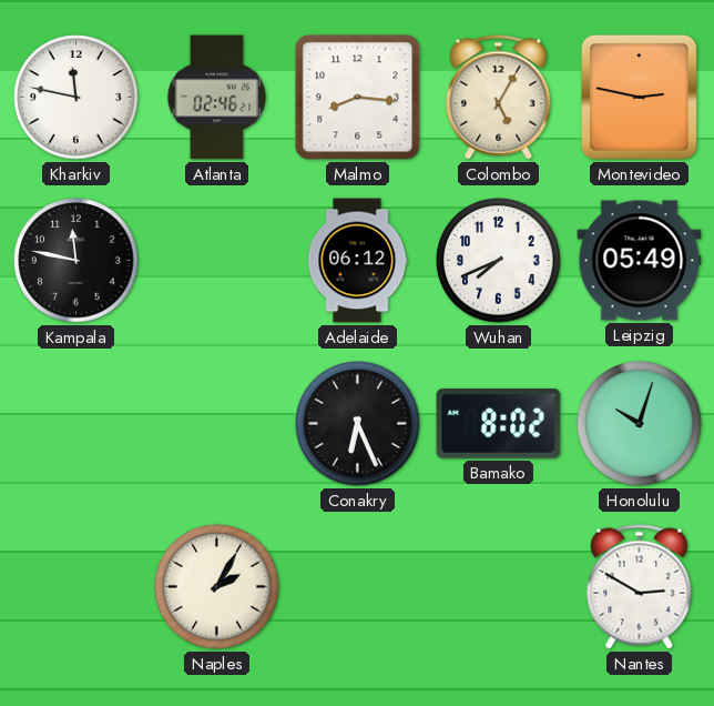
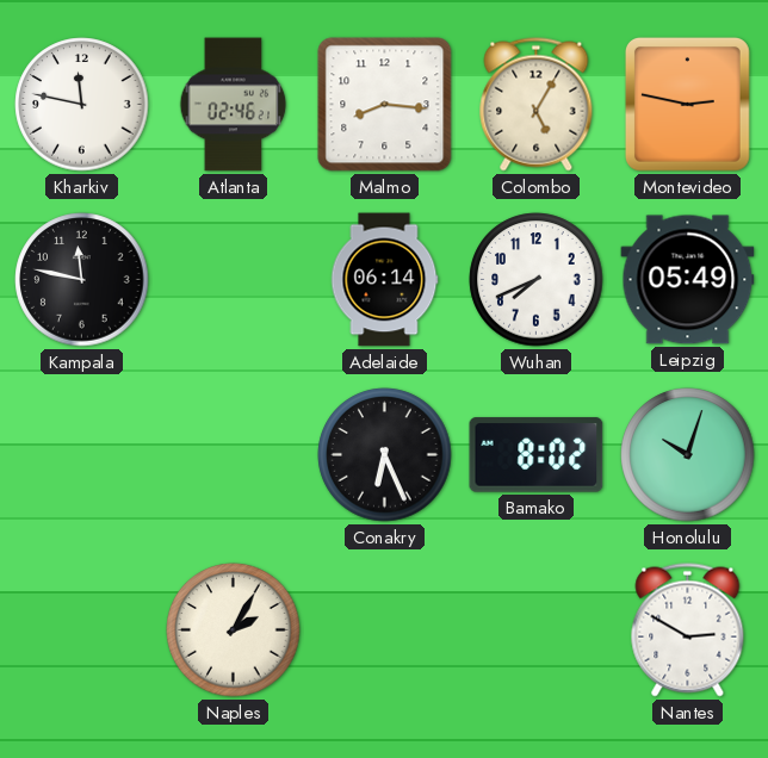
Adelaide: 06:12 -> 06:14
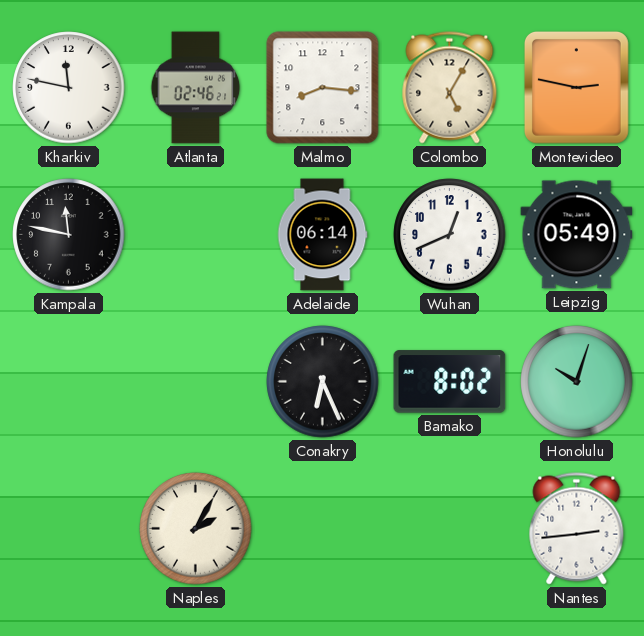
Wuhan: 7:41 -> 12:41
Nantes: 2:50 -> 2:44
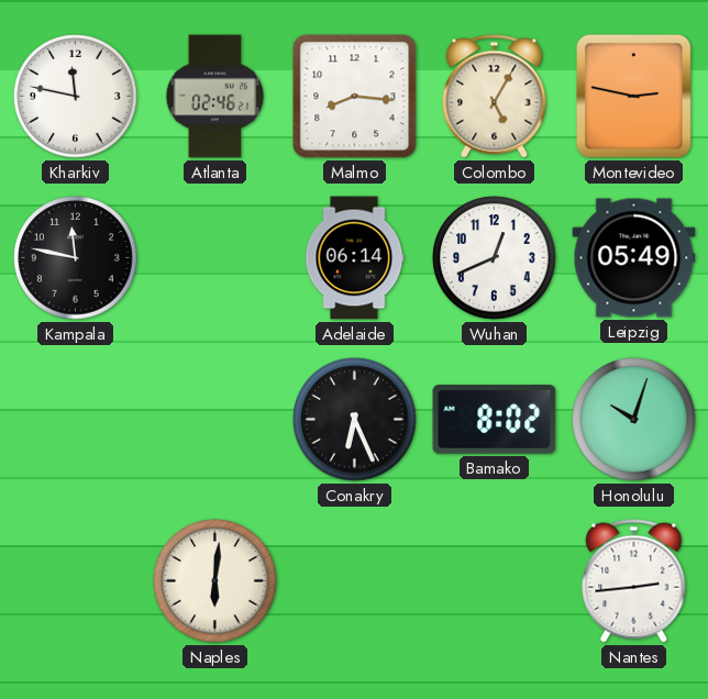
Naples: 2:05 -> 6:01
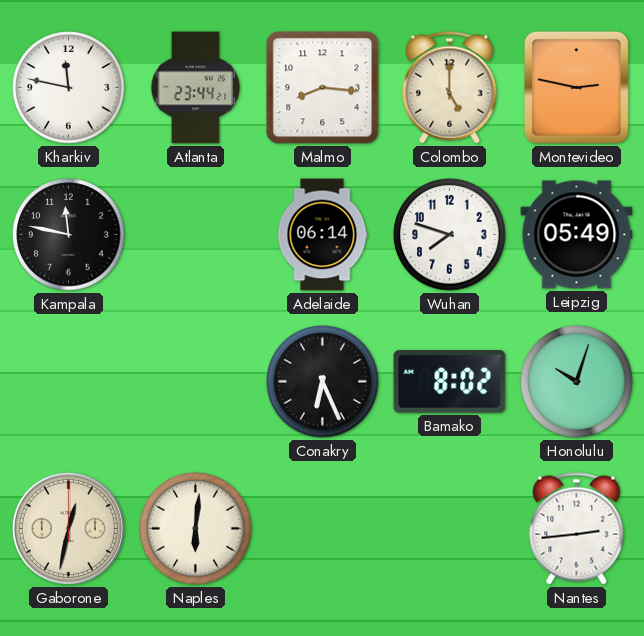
Atlanta: 02:46 -> 23:44
Colombo: 5:05 -> 5:00
Wuhan: 12:41 -> 7:48
Gaborone: none -> 12:32
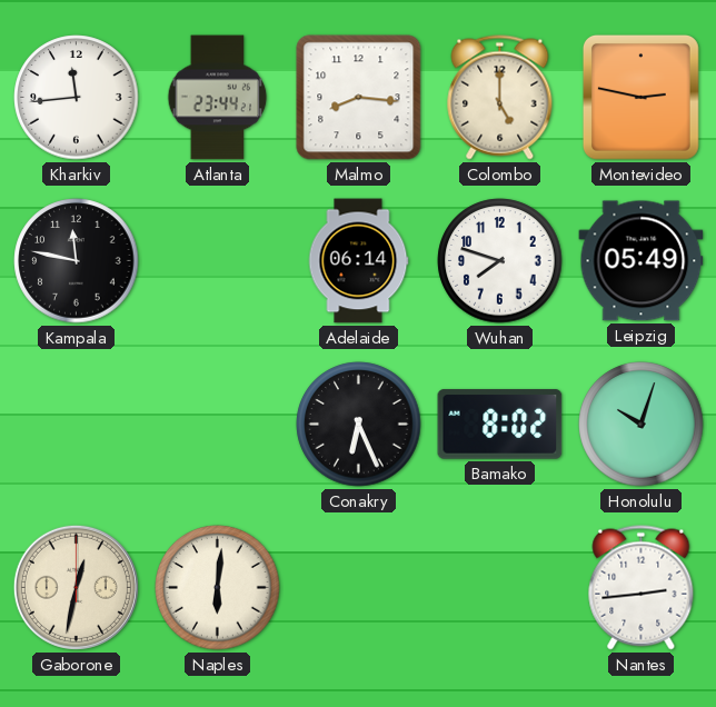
Kharkiv: 11:47 -> 11:44
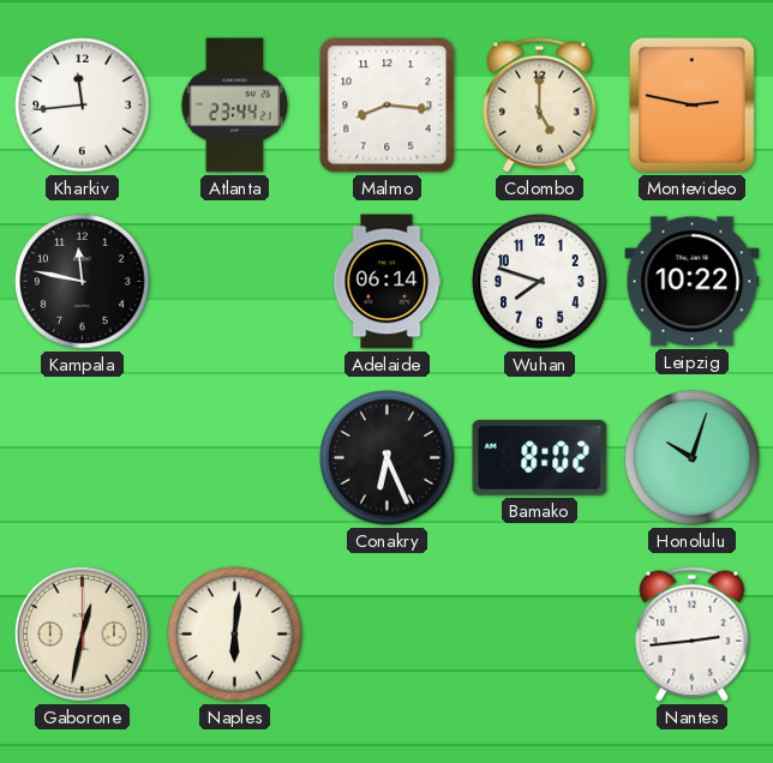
Leipzig: 05:49 -> 10:22
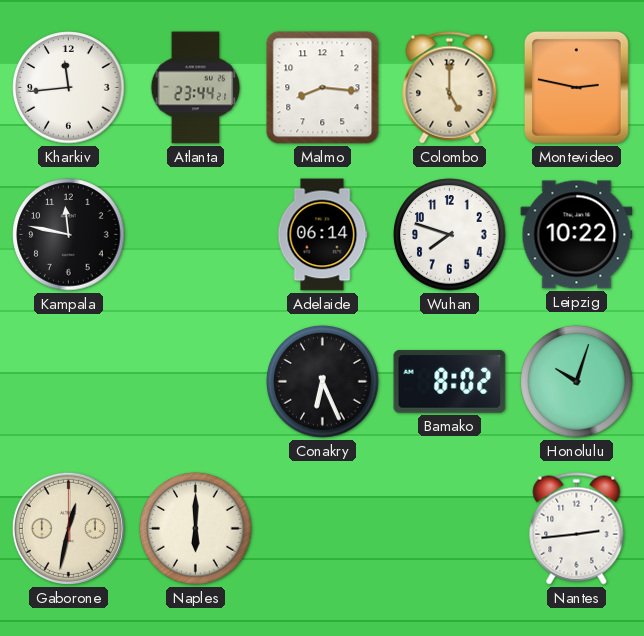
Naples: 6:01 -> 6:00
